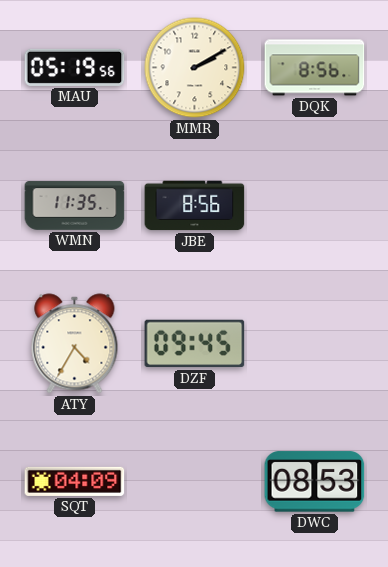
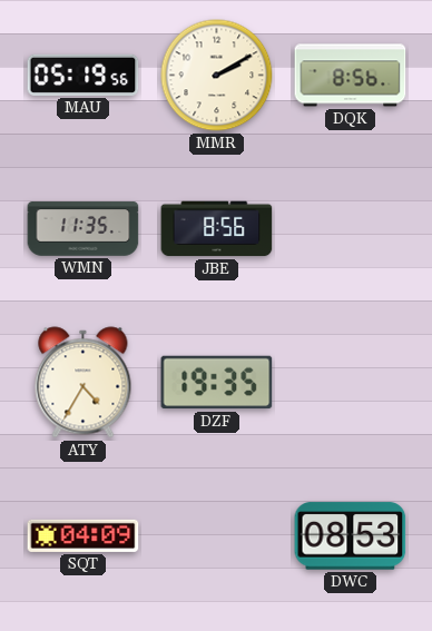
DZF: 09:45 -> 19:35
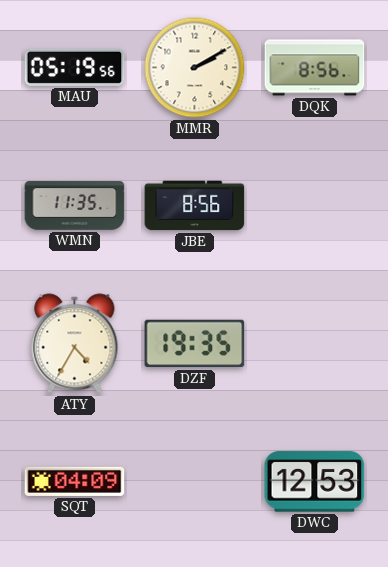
DWC: 08:53 -> 12:53
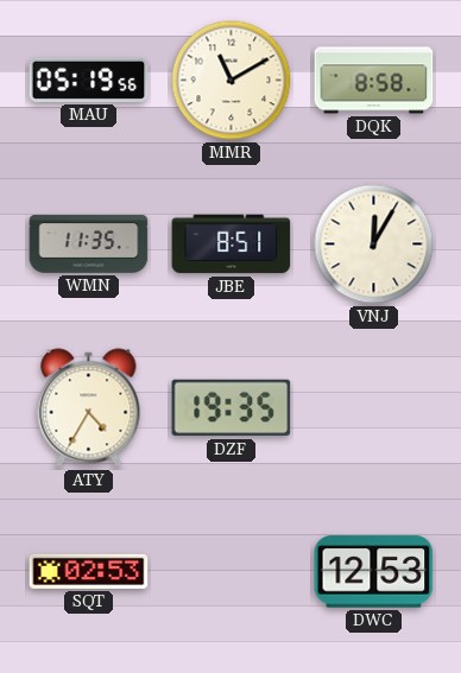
MMR: 2:10 -> 11:10
DQK: 8:56 -> 8:58
JBE: 8:56 -> 8:51
VNJ: none -> 12:05
SQT: 04:09 -> 02:53
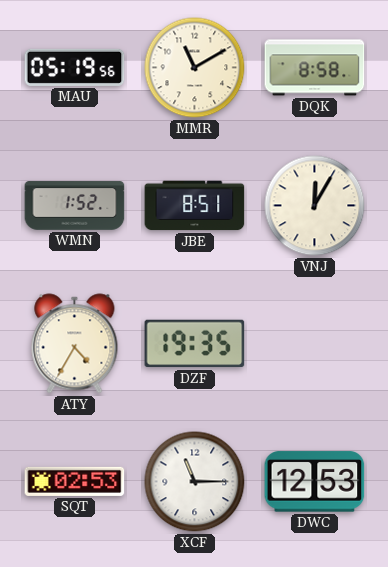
WMN: 11:35 -> 1:52
XCF: none -> 11:15
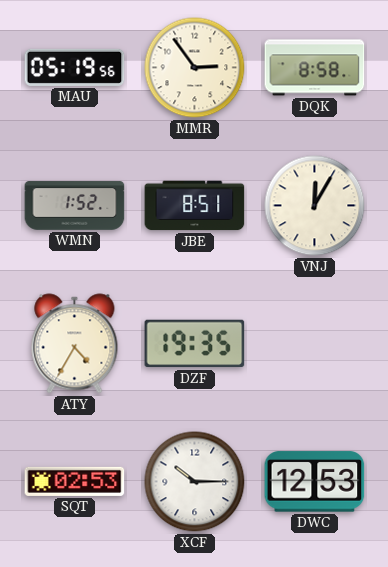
MMR: 11:10 -> 2:54
XCF: 11:15 -> 10:15
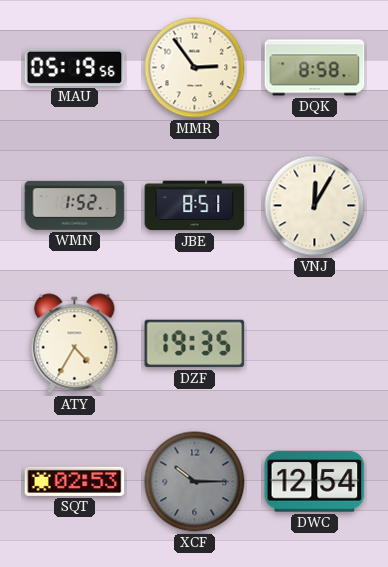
XCF dial: white -> grey
DWC: 12:53 -> 12:54
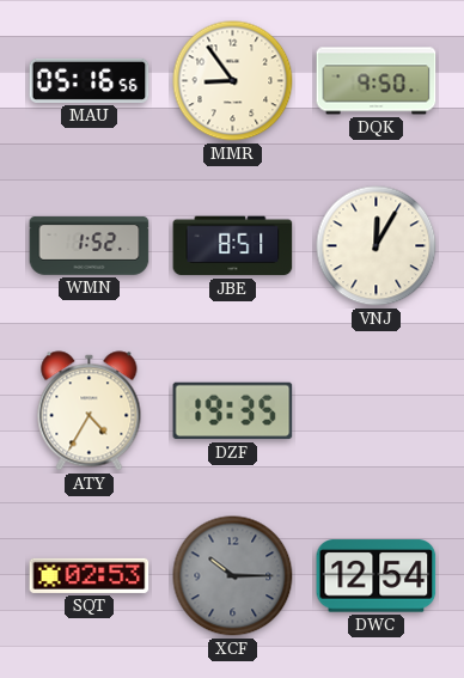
MAU: 05:19 -> 05:16
MMR: 2:54 -> 8:54
DQK: 8:58 -> 9:50
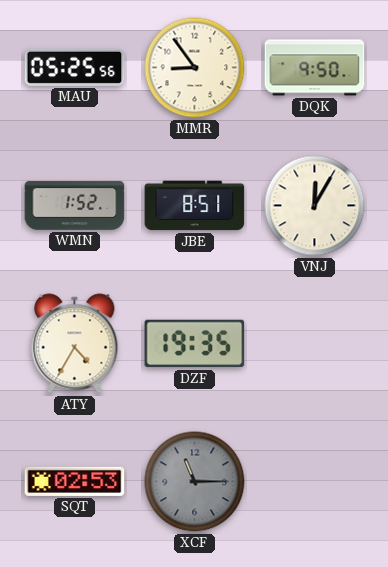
MAU: 05:16 -> 05:25
XCF: 10:15 -> 11:15
DWC: 12:54 -> none
